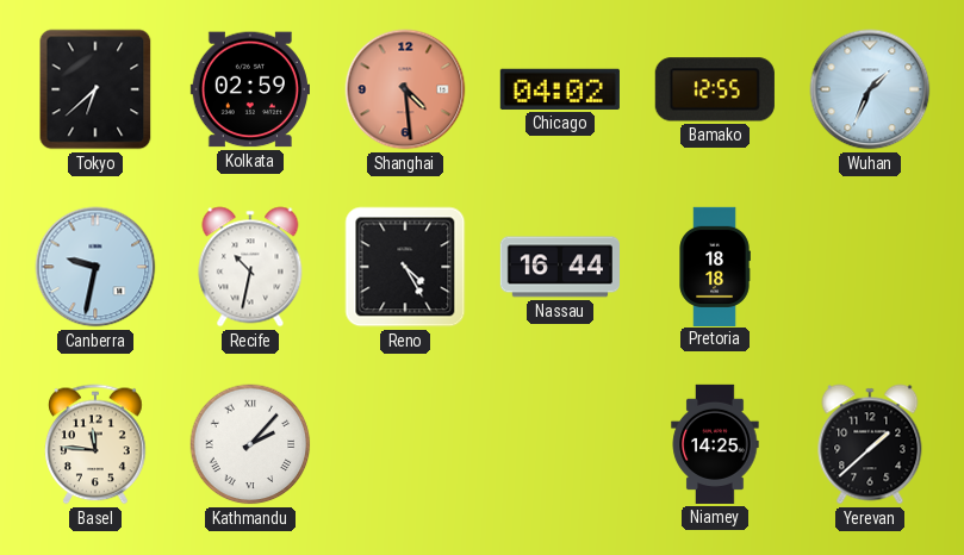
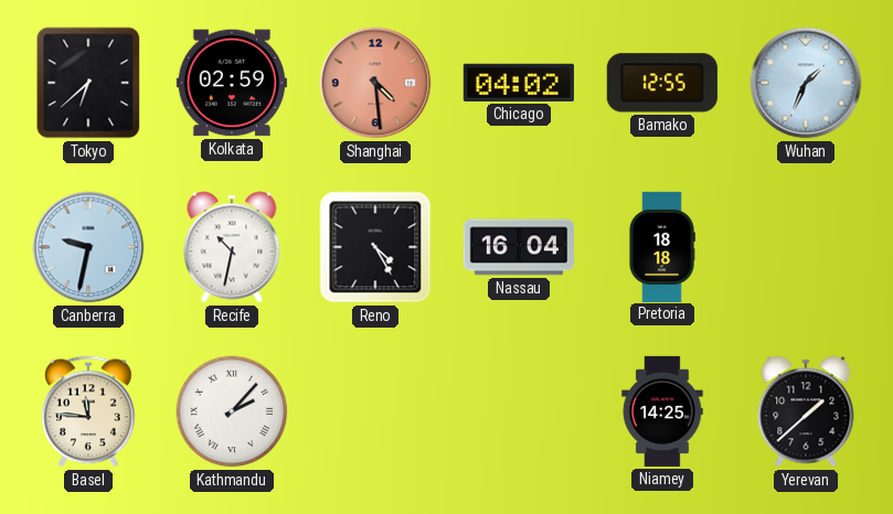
Nassau: 16:44 -> 16:04
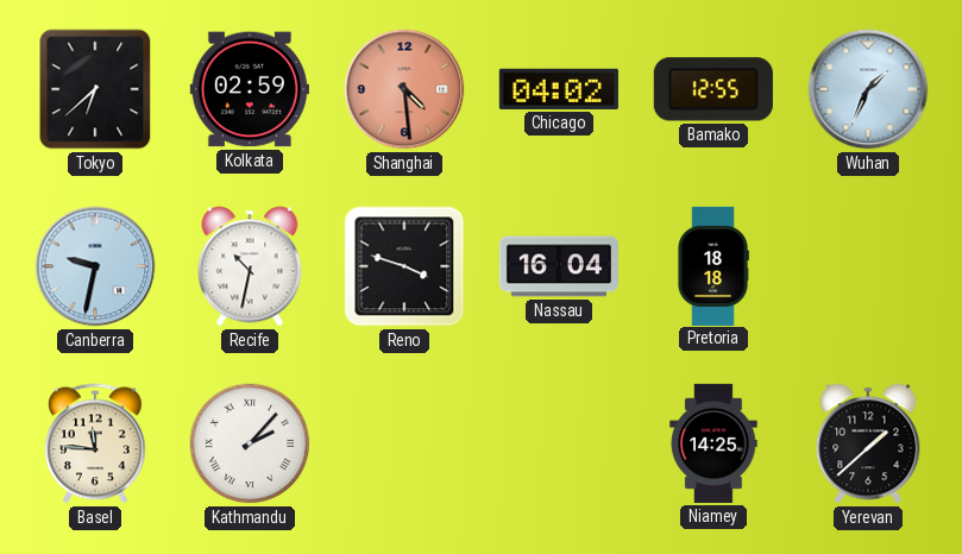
Reno: 4:25 -> 3:48
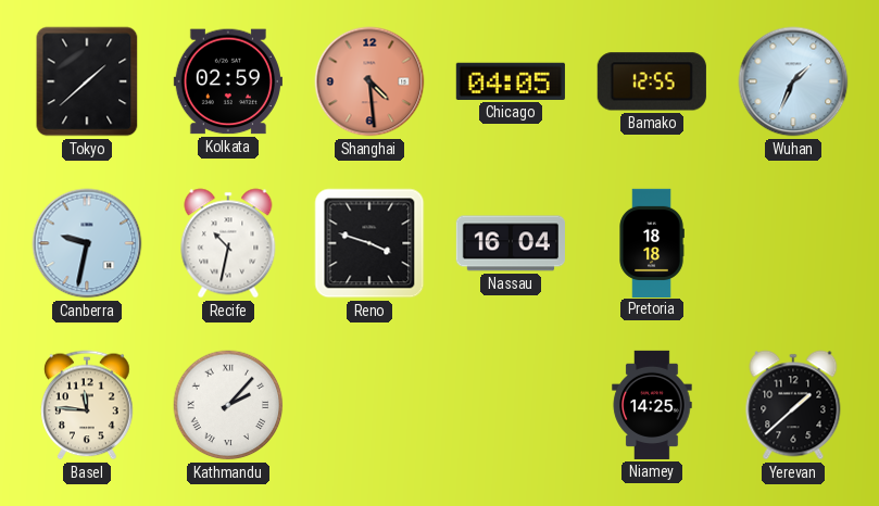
Tokyo: 6:38 -> 1:38
Chicago: 04:02 -> 04:05
